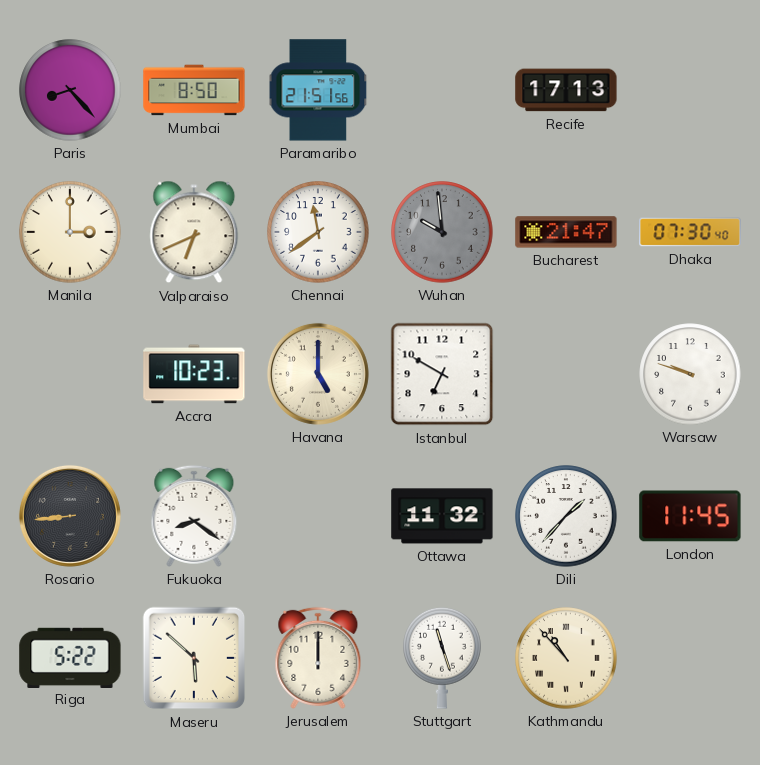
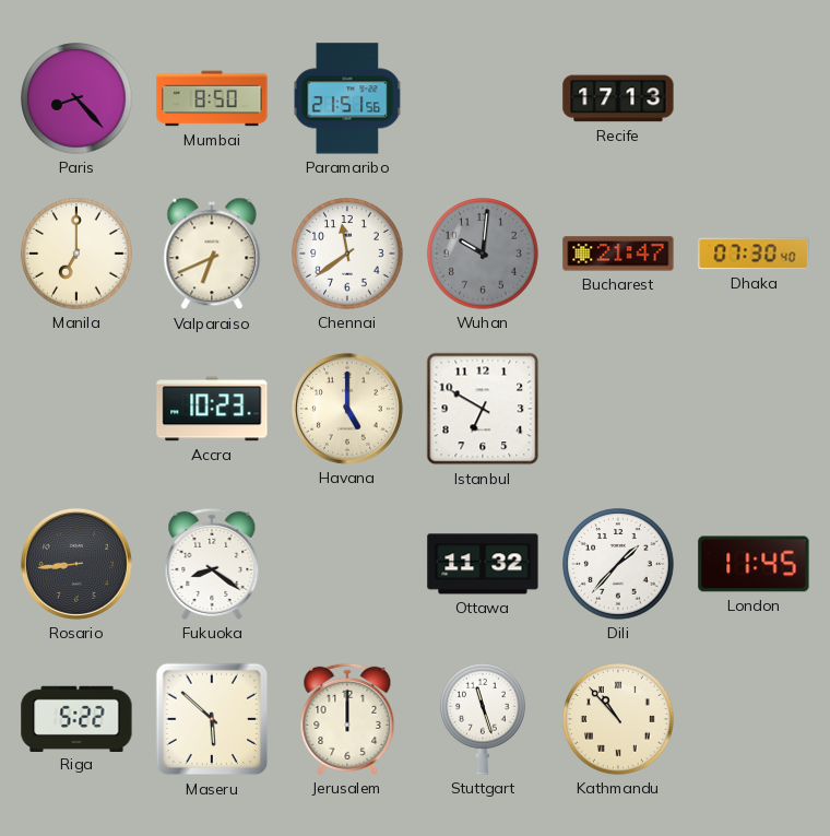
Manila: 3:00 -> 7:00
Wuhan: 9:59 -> 10:01
Warsaw: 9:48 -> none
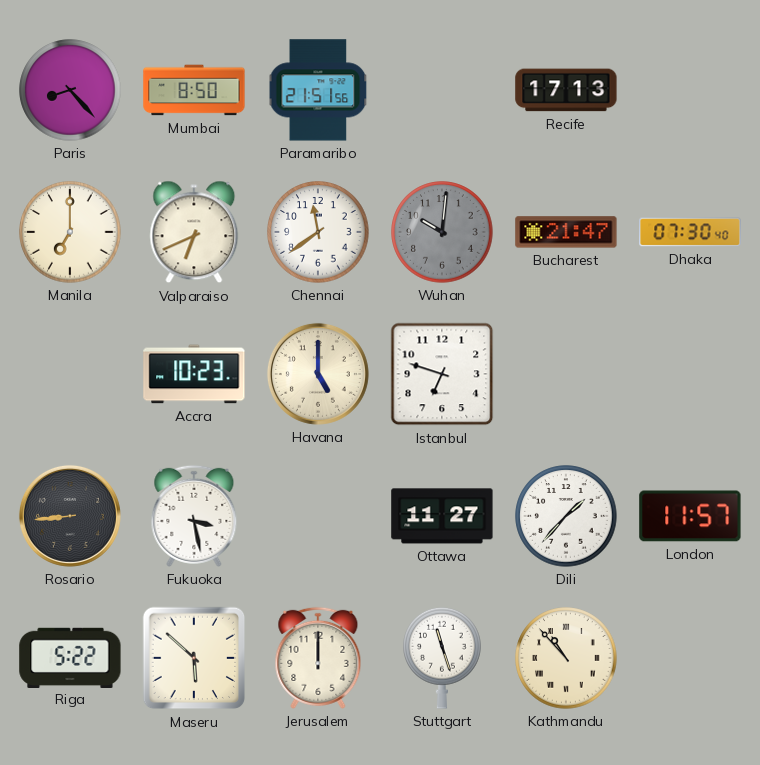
Istanbul: 6:50 -> 6:48
Fukuoka: 8:21 -> 3:28
Ottawa: 11:32 -> 11:27
London: 11:45 -> 11:57
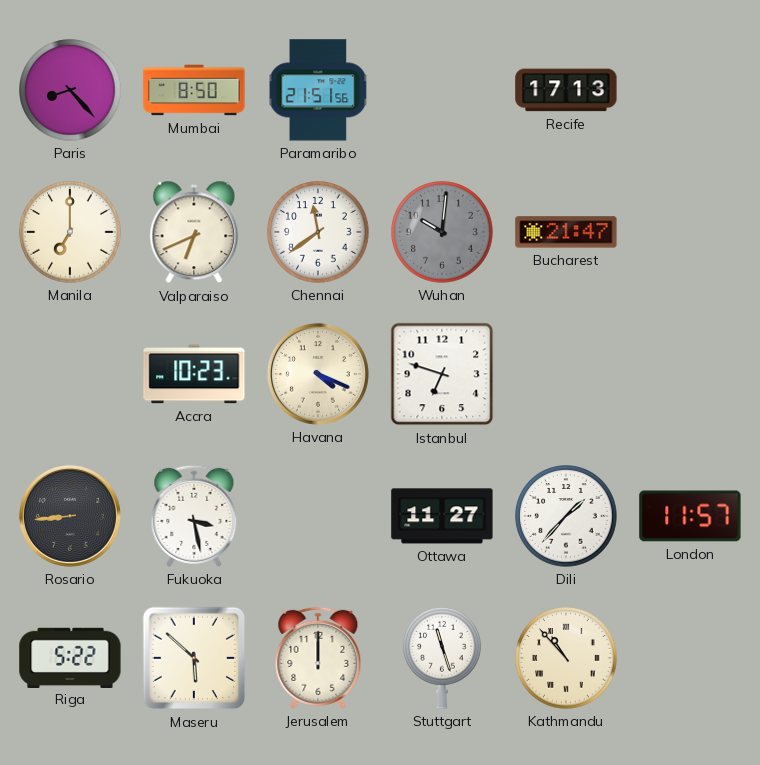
Dhaka: 07:30 -> none
Havana: 5:00 -> 4:19
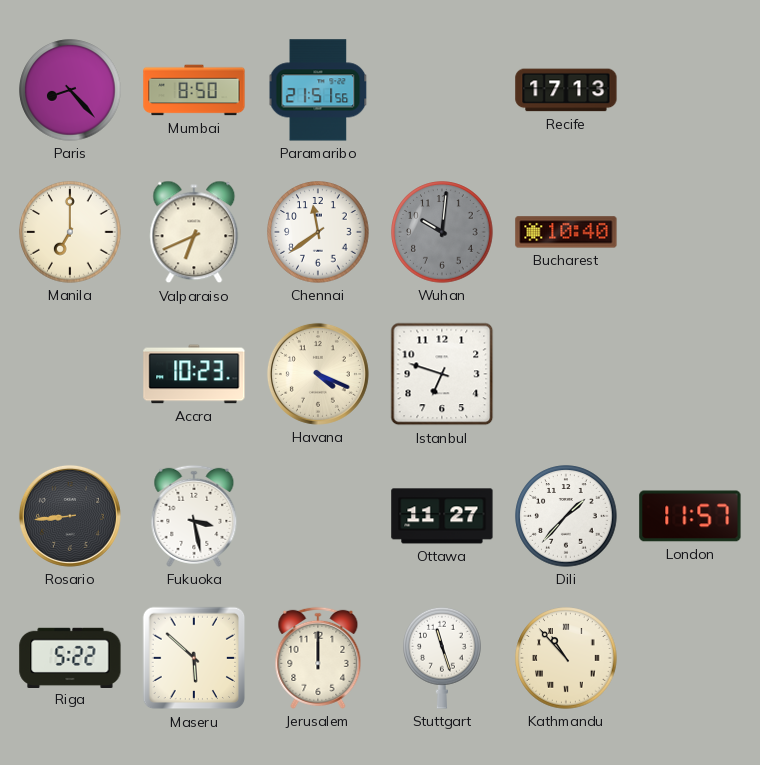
Bucharest: 21:47 -> 10:40
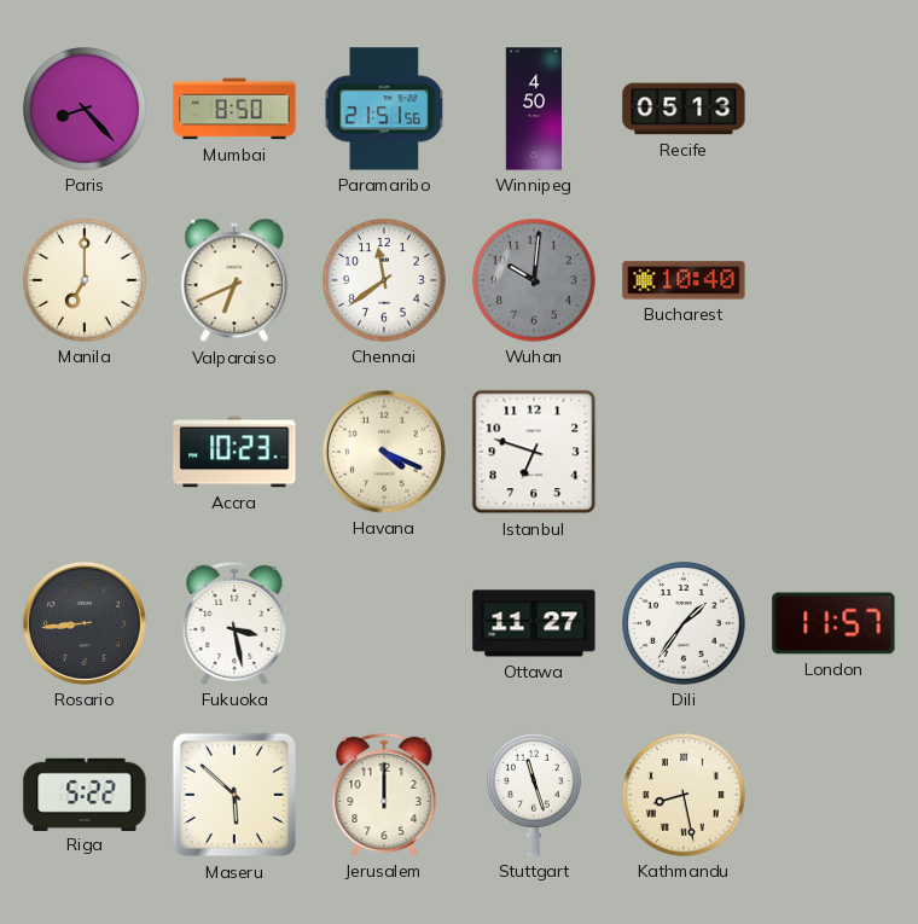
Winnipeg: none -> 4:50
Recife: 17:13 -> 05:13
Dili: 1:37 -> 1:36
Kathmandu: 10:53 -> 8:28
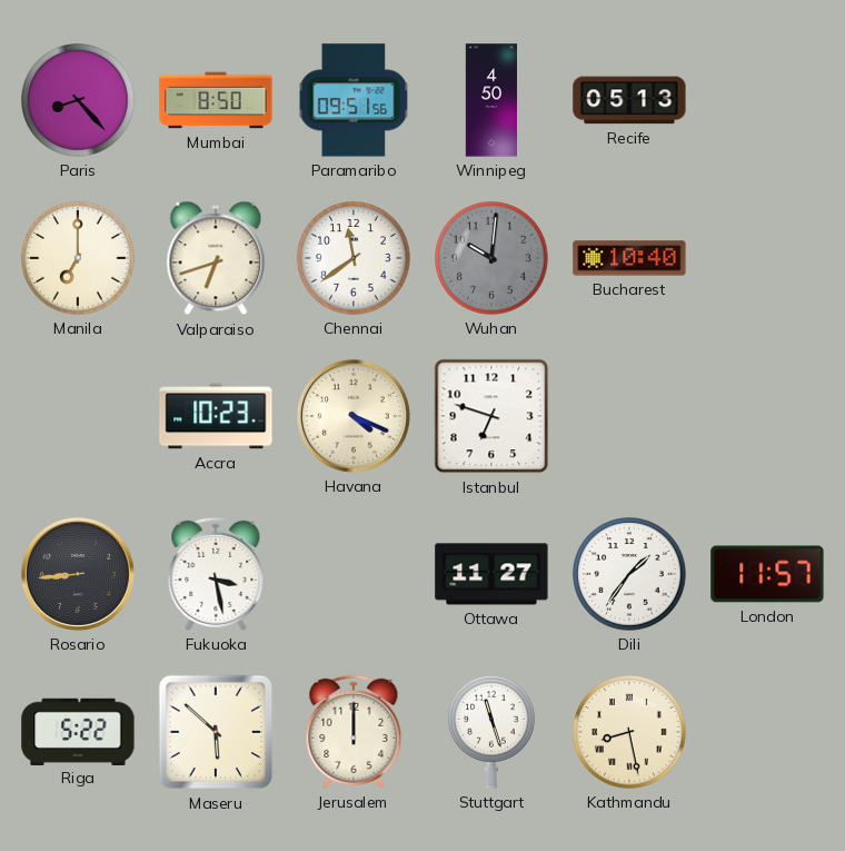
Paramaribo: 21:51 -> 09:51
Valparaiso: 6:41 -> 6:42
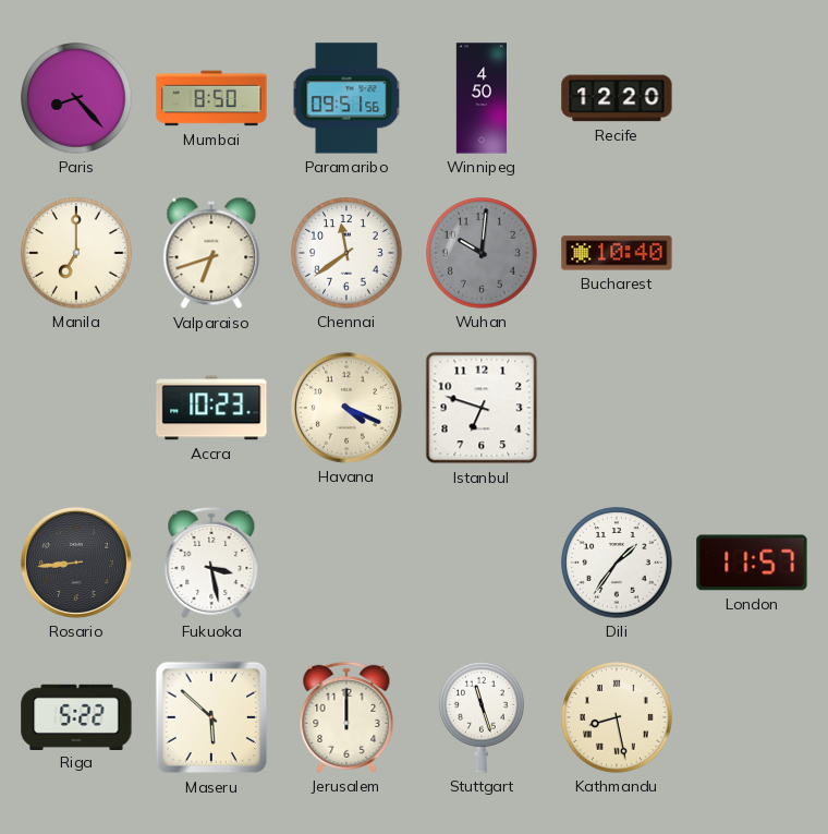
Recife: 05:13 -> 12:20
Ottawa: 11:27 -> none
